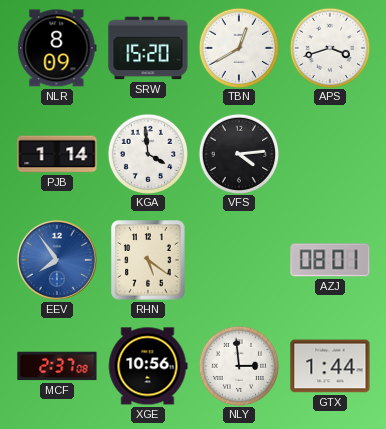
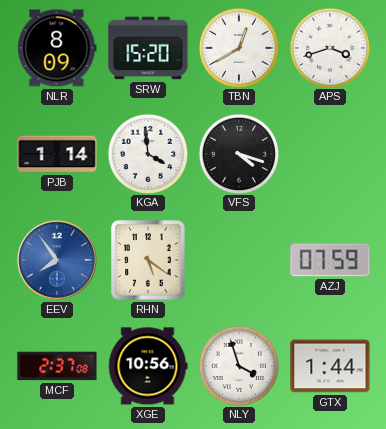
VFS: 4:14 -> 4:18
AZJ: 08:01 -> 07:59
NLY: 2:59 -> 3:57
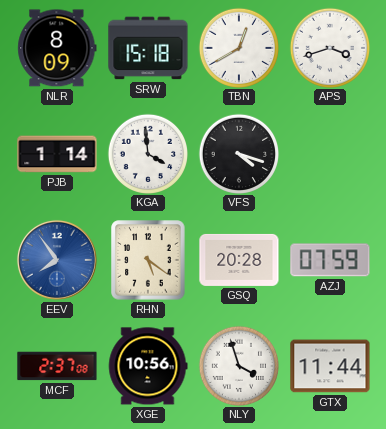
SRW: 15:20 -> 15:18
GSQ: none -> 20:28
GTX: 1:44 -> 11:44
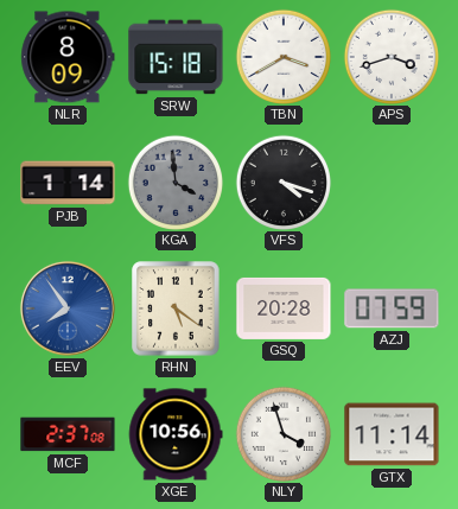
TBN: 12:40 -> 3:40
KGA dial: white -> grey
GTX: 11:44 -> 11:14
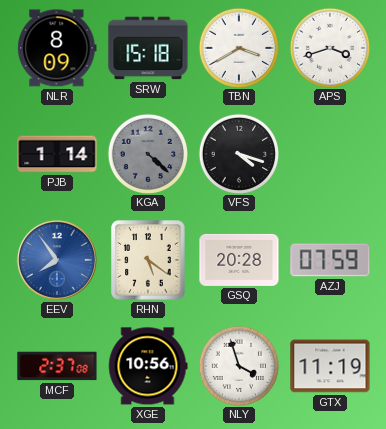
KGA: 3:59 -> 4:22
GTX: 11:14 -> 11:19
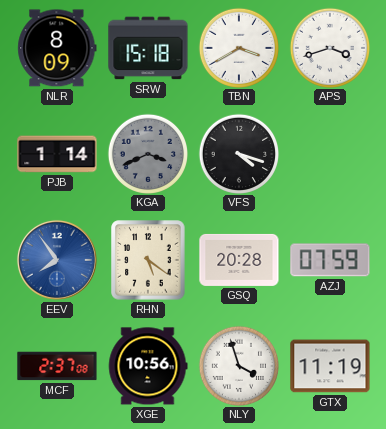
KGA: 4:22 -> 3:41
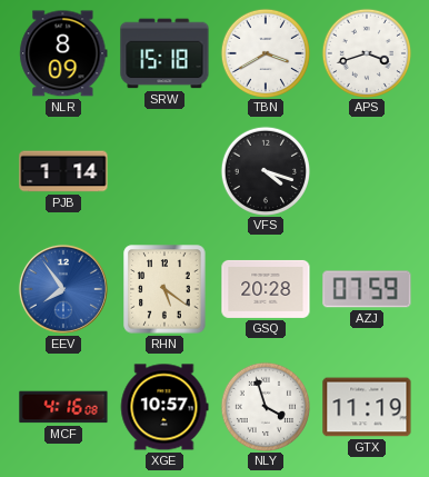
KGA: 3:41 -> none
MCF: 2:37 -> 4:16
XGE: 10:56 -> 10:57
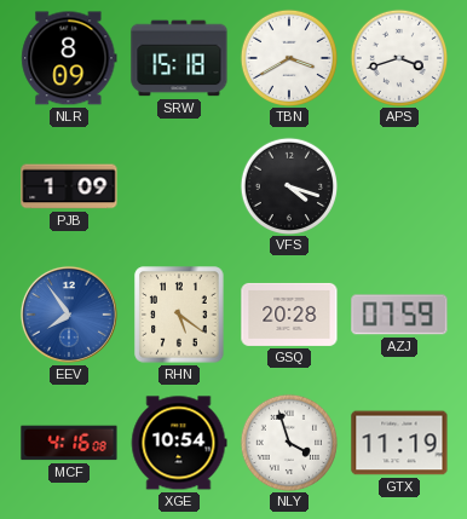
PJB: 1:14 -> 1:09
XGE: 10:57 -> 10:54
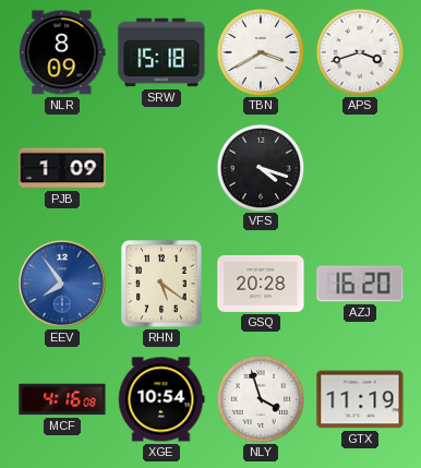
AZJ: 07:59 -> 16:20
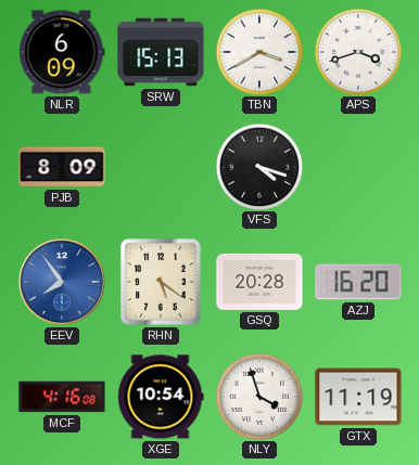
NLR: 8:09 -> 6:09
SRW: 15:18 -> 15:13
PJB: 1:09 -> 8:09
